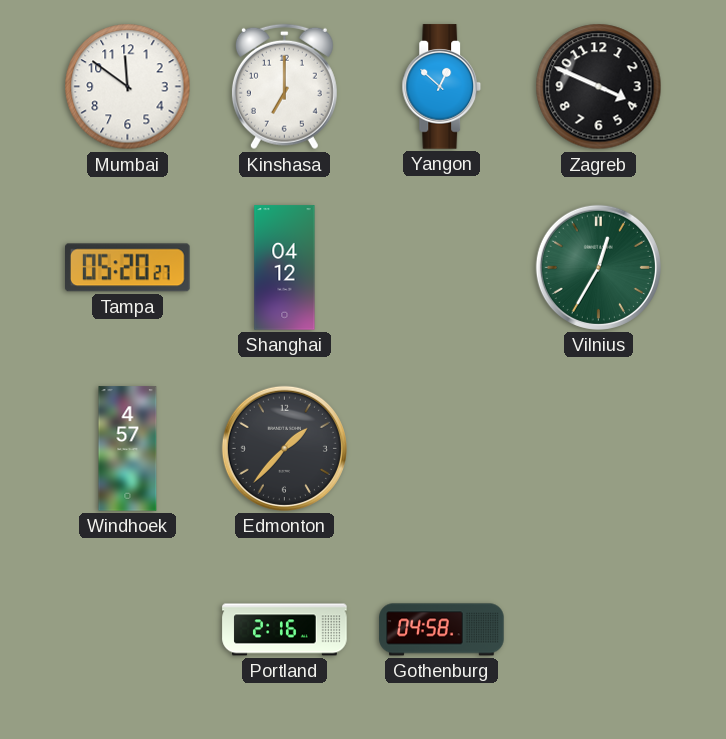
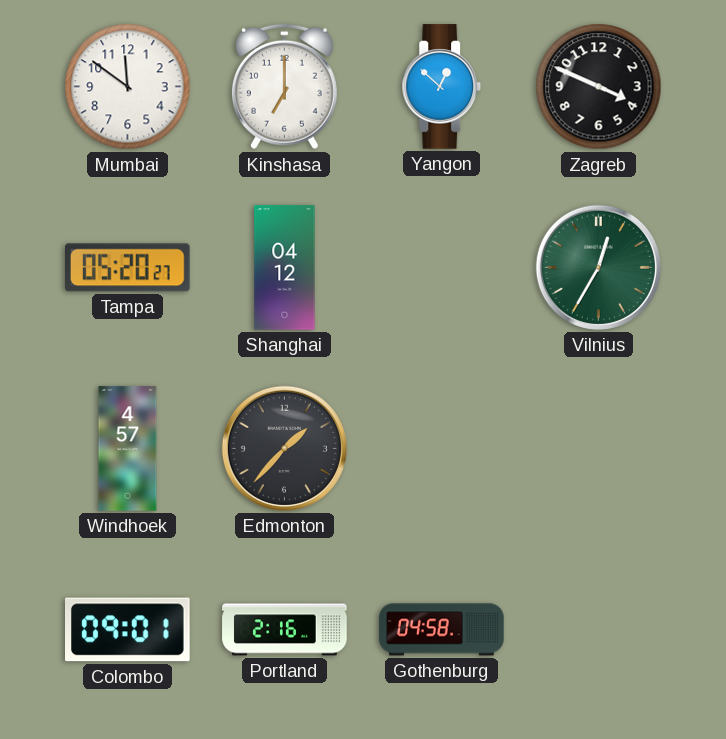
Colombo: none -> 09:01
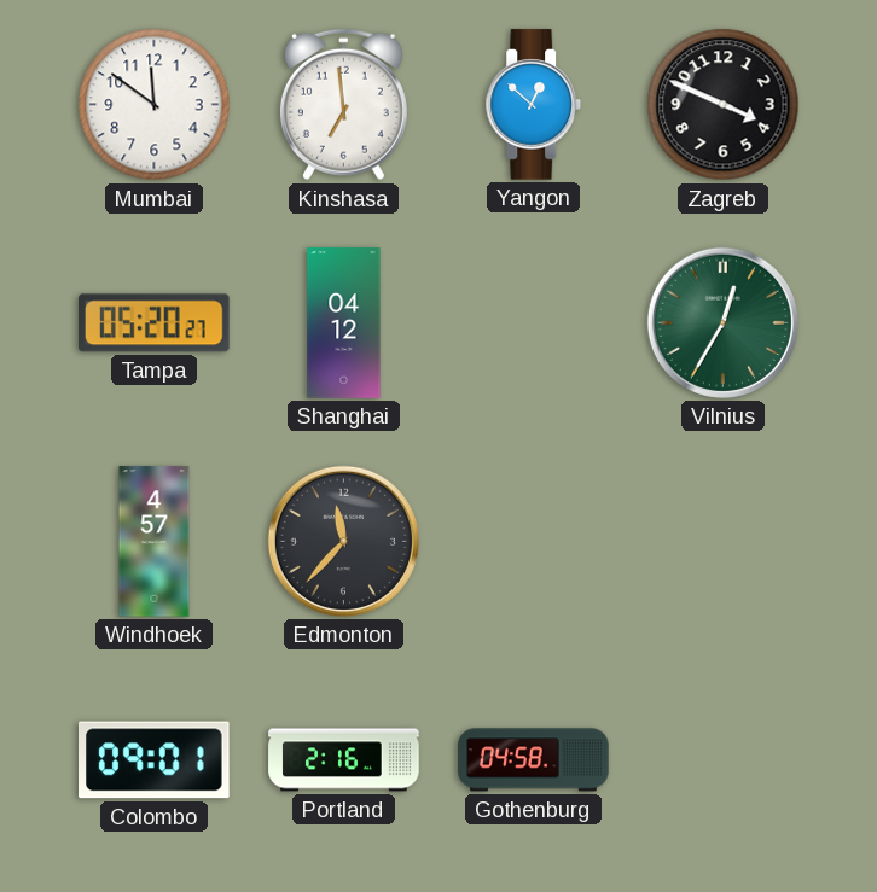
Kinshasa: 7:00 -> 6:59
Edmonton: 1:37 -> 11:37
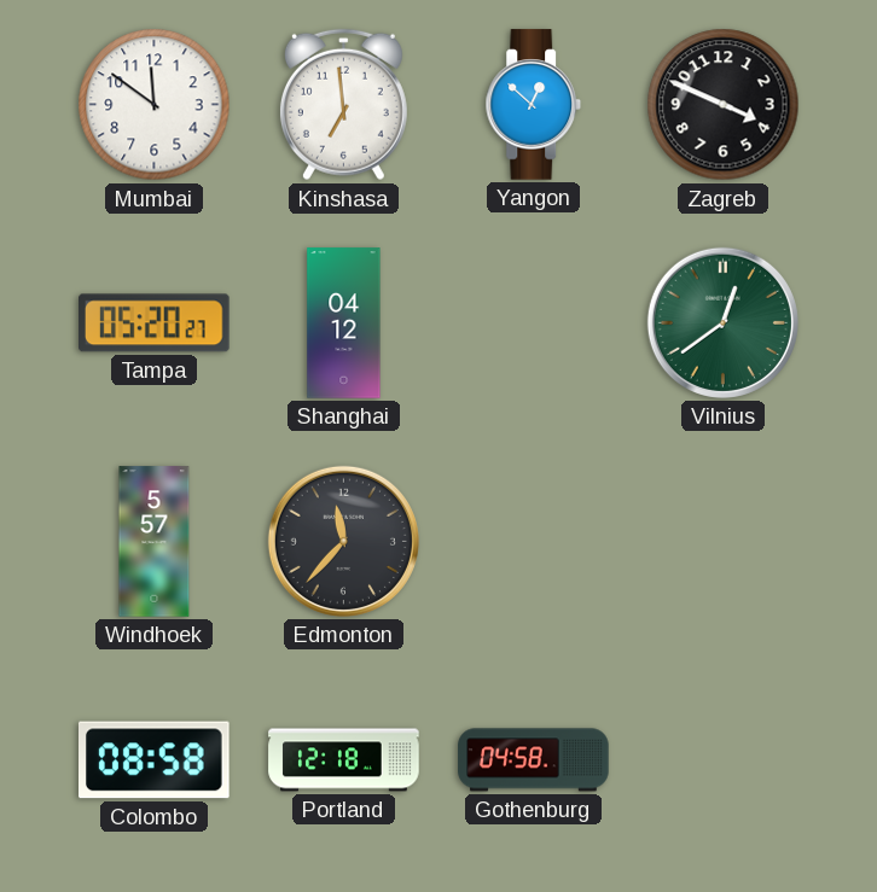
Vilnius: 12:35 -> 12:39
Windhoek: 4:57 -> 5:57
Colombo: 09:01 -> 08:58
Portland: 2:16 -> 12:18
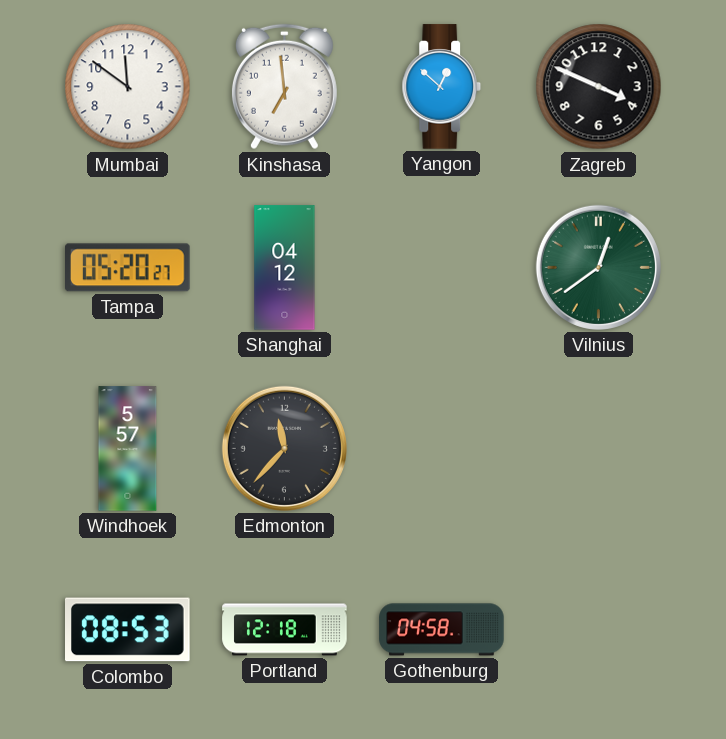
Colombo: 08:58 -> 08:53
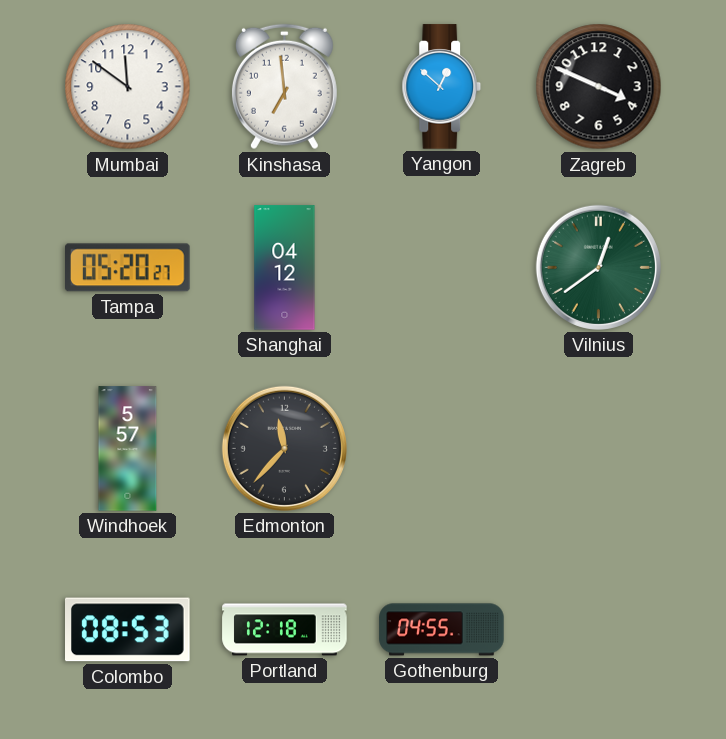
Gothenburg: 04:58 -> 04:55
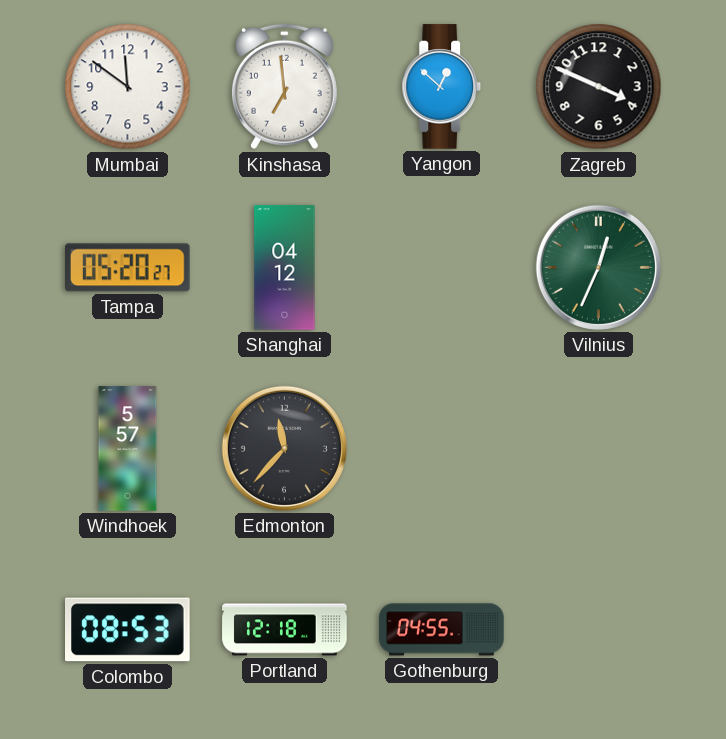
Vilnius: 12:39 -> 12:34
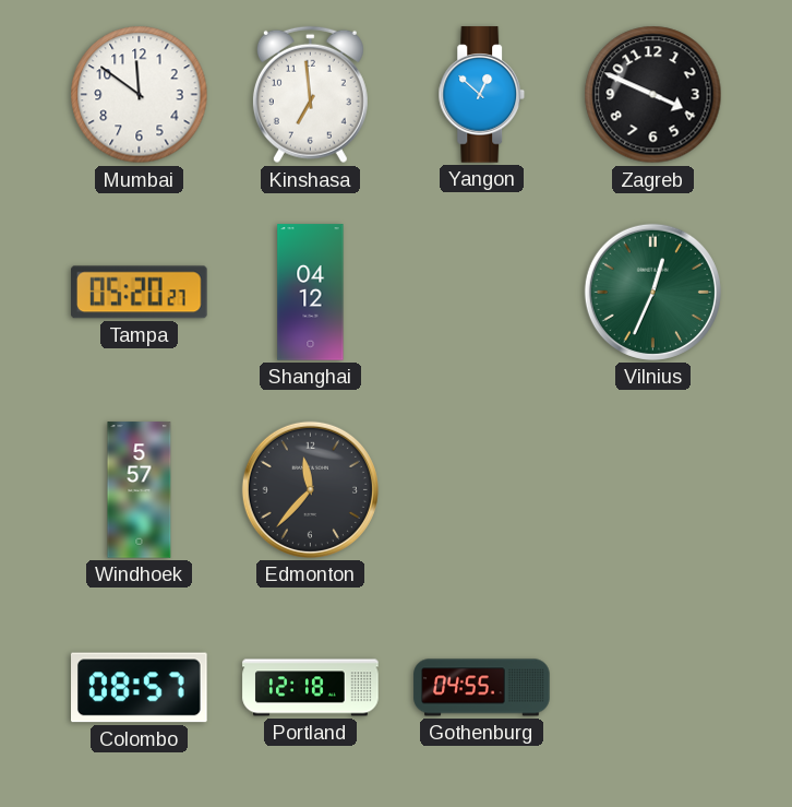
Colombo: 08:53 -> 08:57
